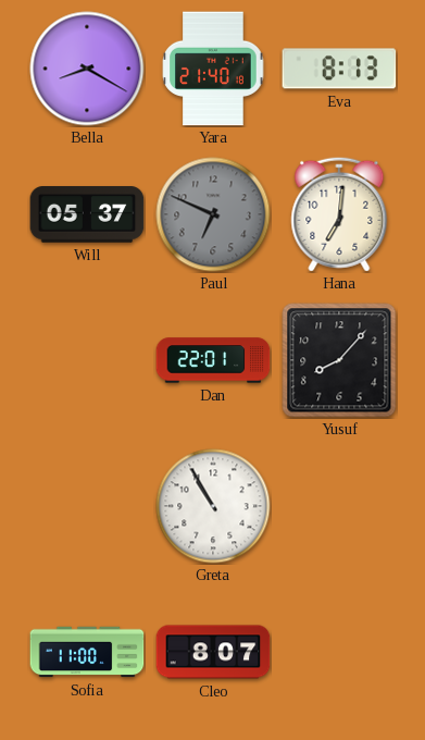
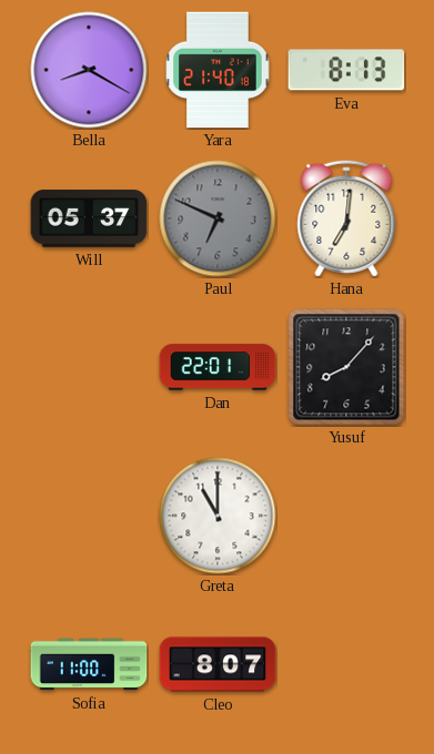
Greta: 10:55 -> 11:00
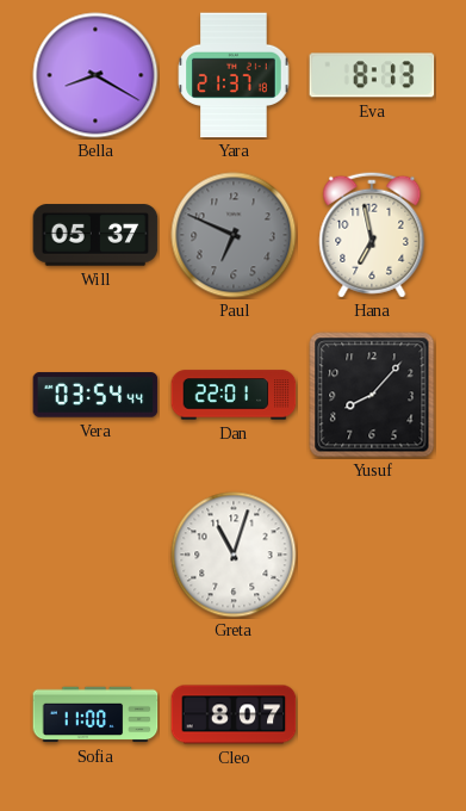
Yara: 21:40 -> 21:37
Hana: 7:01 -> 6:58
Vera: none -> 03:54
Greta: 11:00 -> 11:03
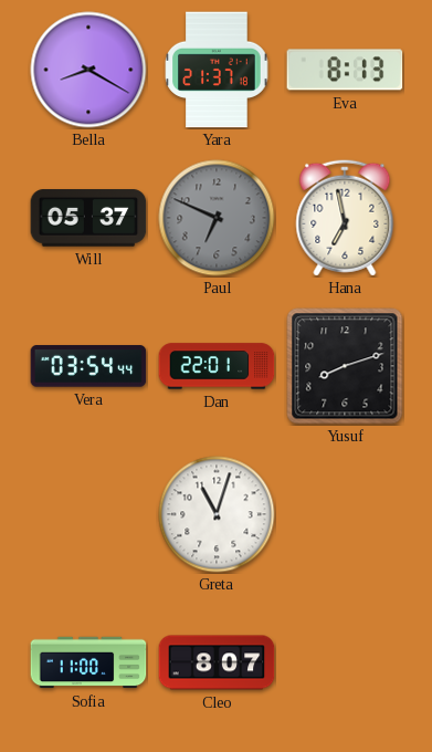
Yusuf: 8:07 -> 8:12
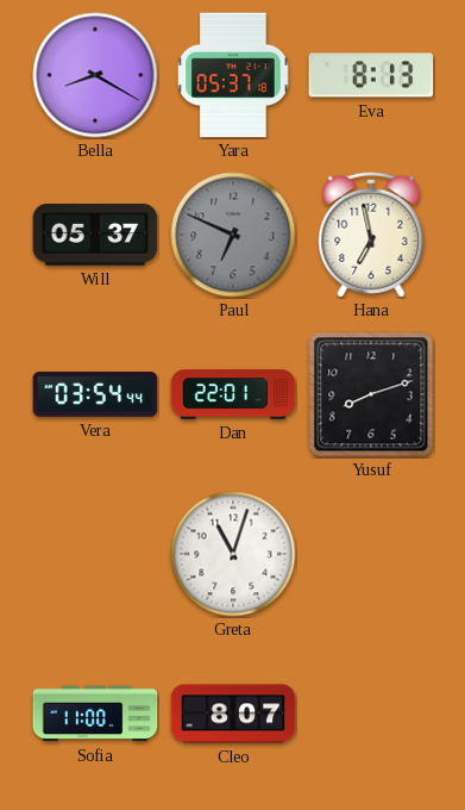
Yara: 21:37 -> 05:37
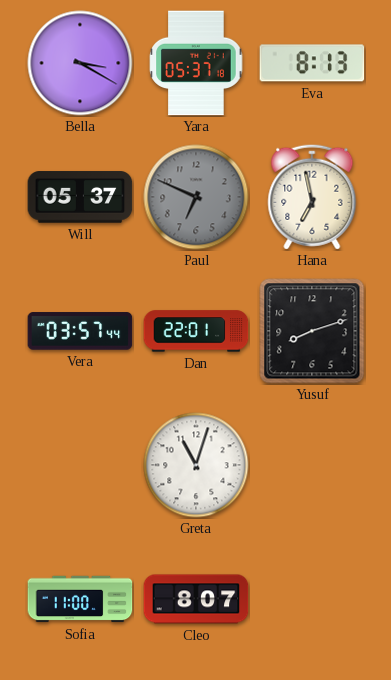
Bella: 8:20 -> 3:20
Vera: 03:54 -> 03:57
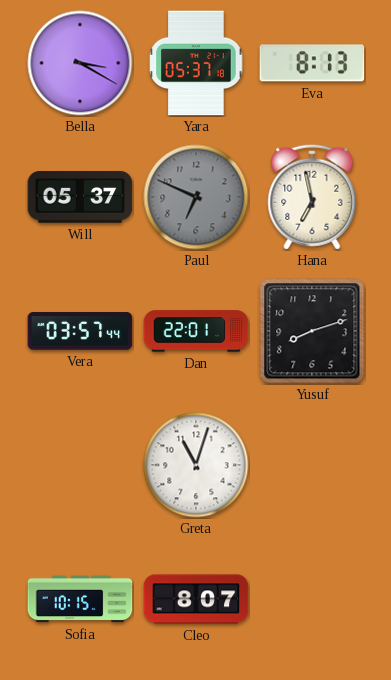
Sofia: 11:00 -> 10:15
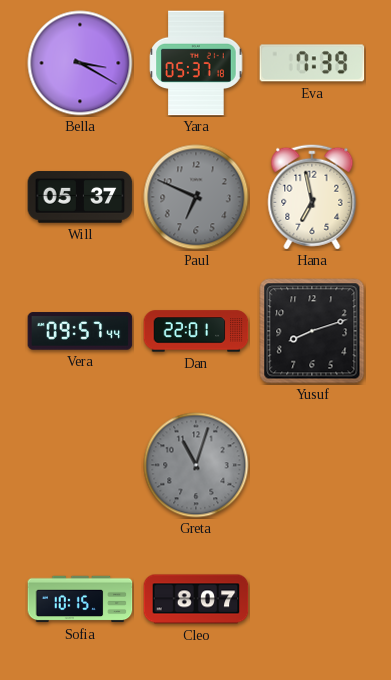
Eva: 8:13 -> 7:39
Vera: 03:57 -> 09:57
Greta dial: white -> grey
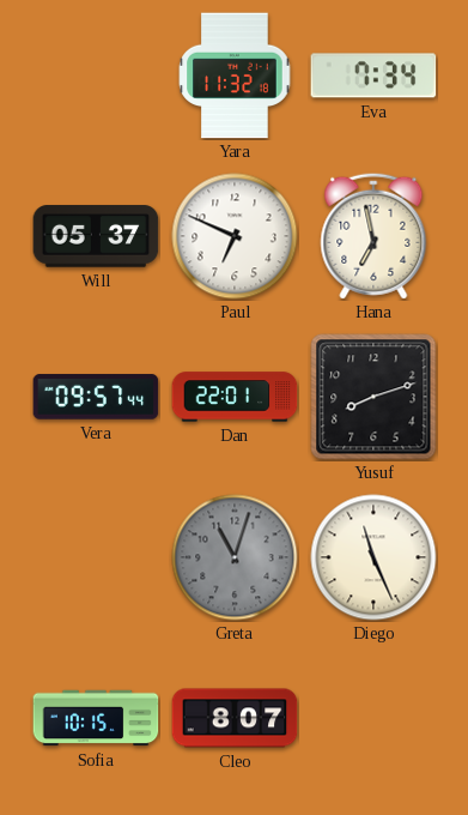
Bella: 3:20 -> none
Yara: 05:37 -> 11:32
Eva: 7:39 -> 7:34
Paul dial: grey -> white
Diego: none -> 11:26
